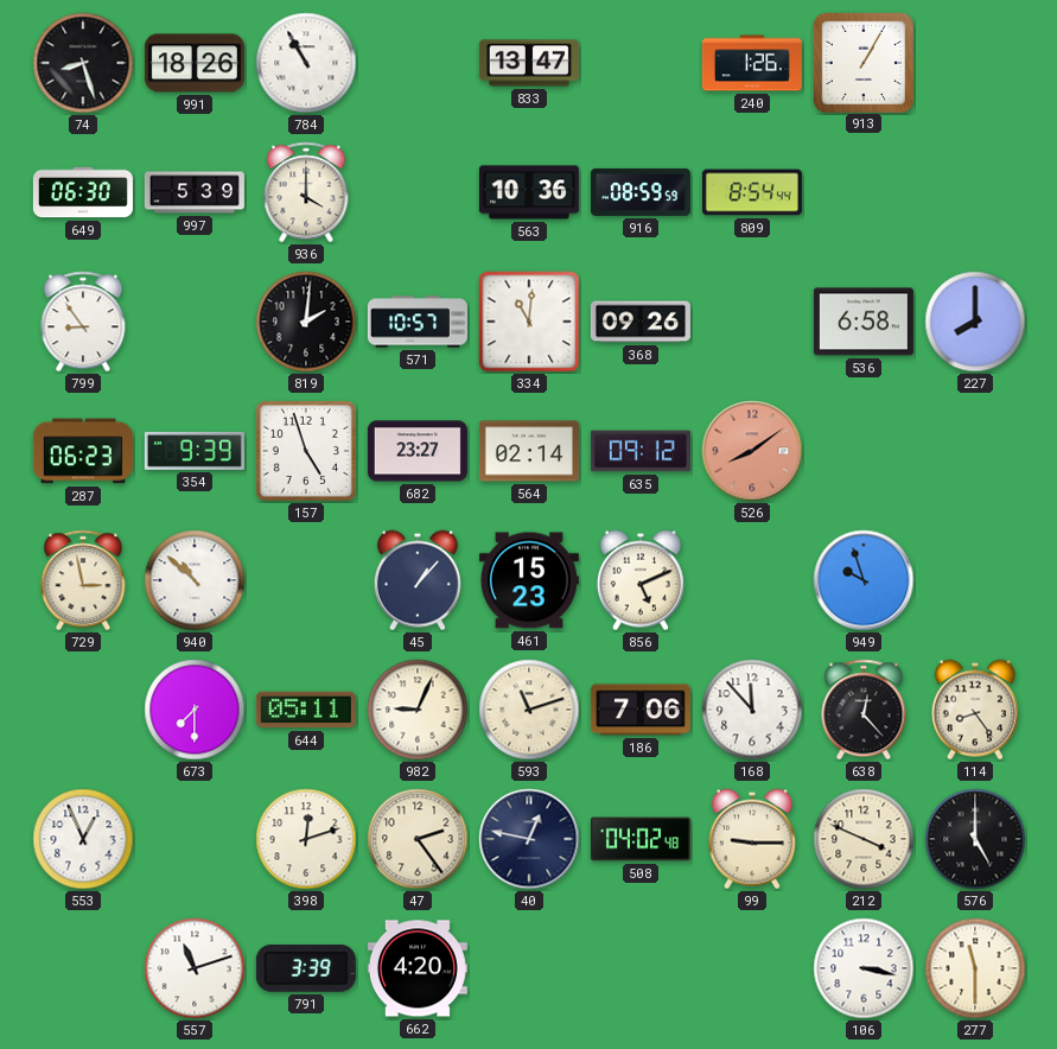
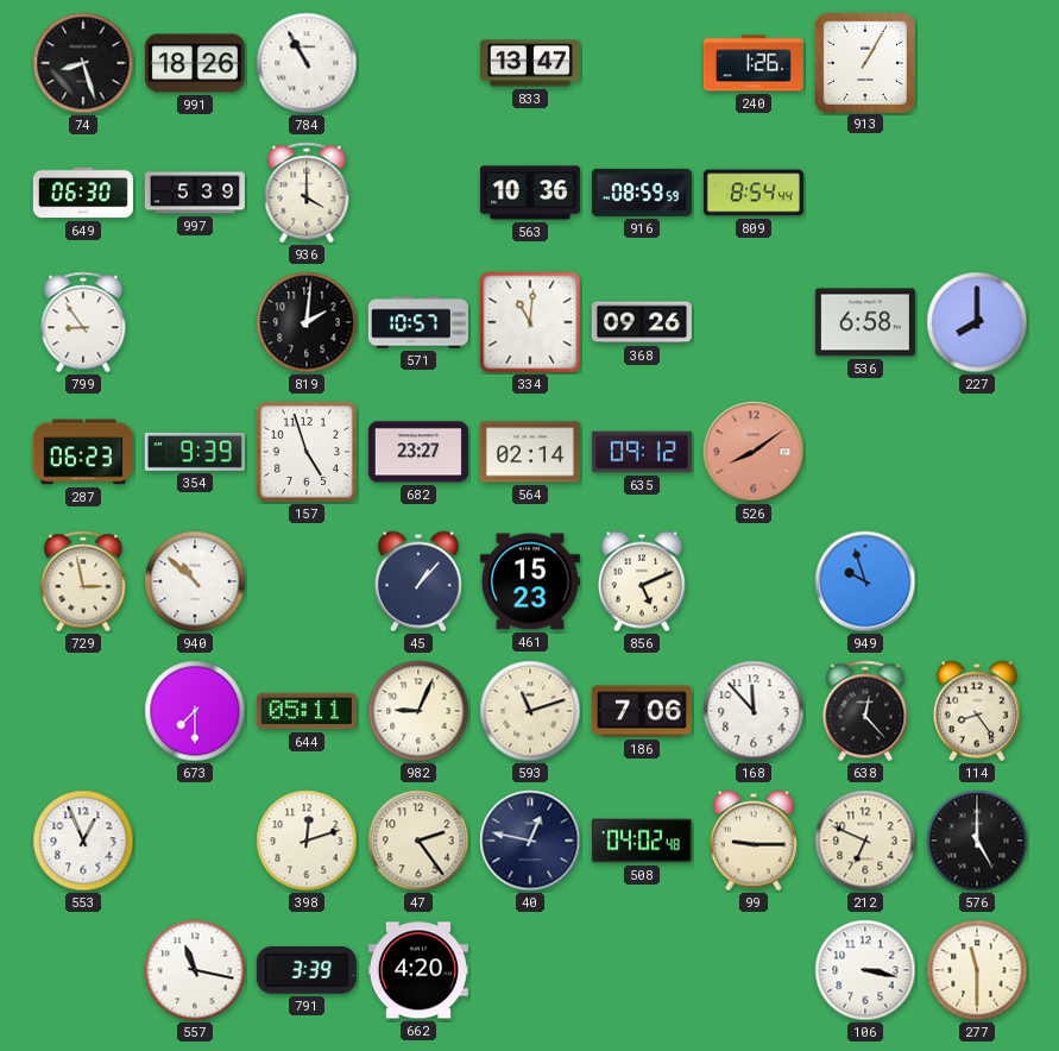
212: 3:49 -> 6:49
557: 11:12 -> 11:17
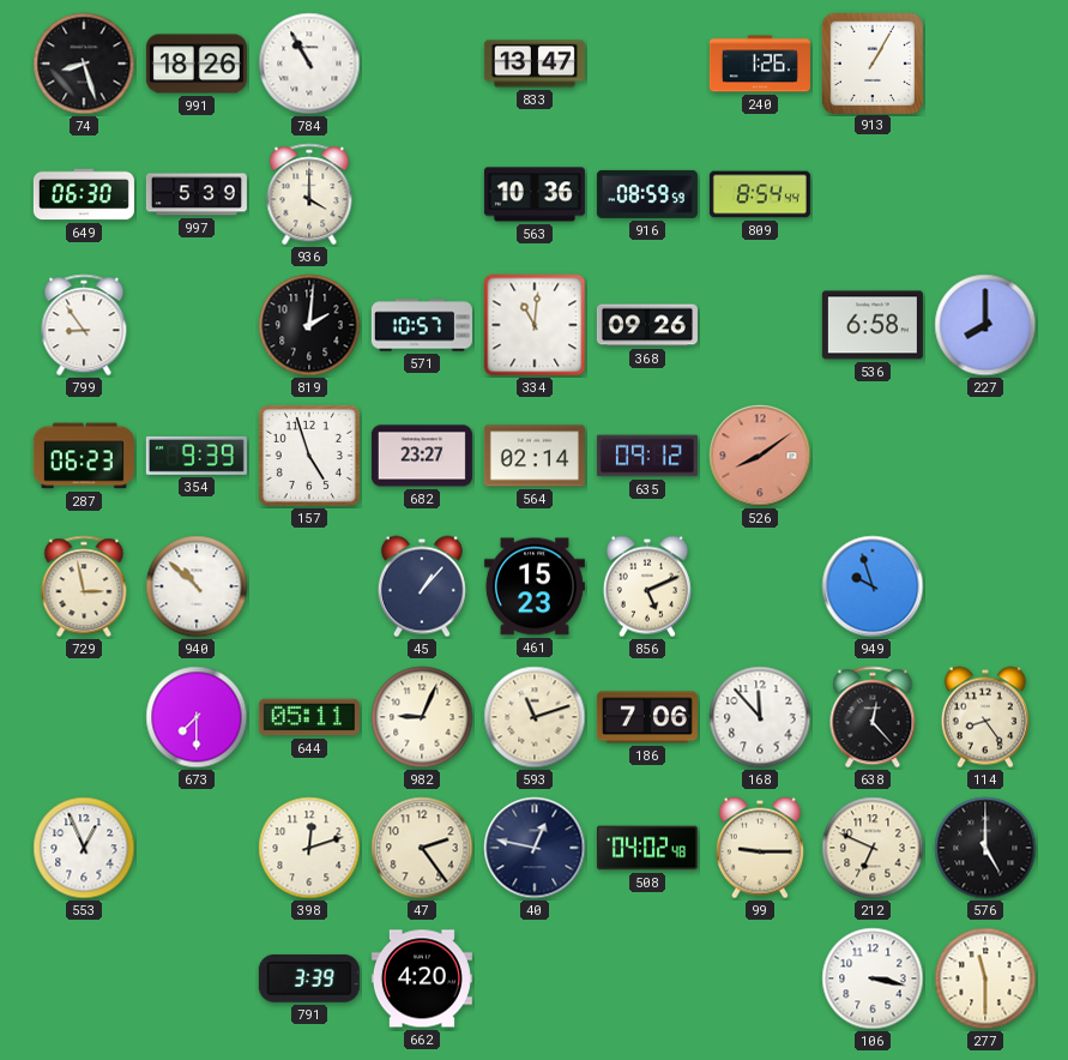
557: 11:17 -> none
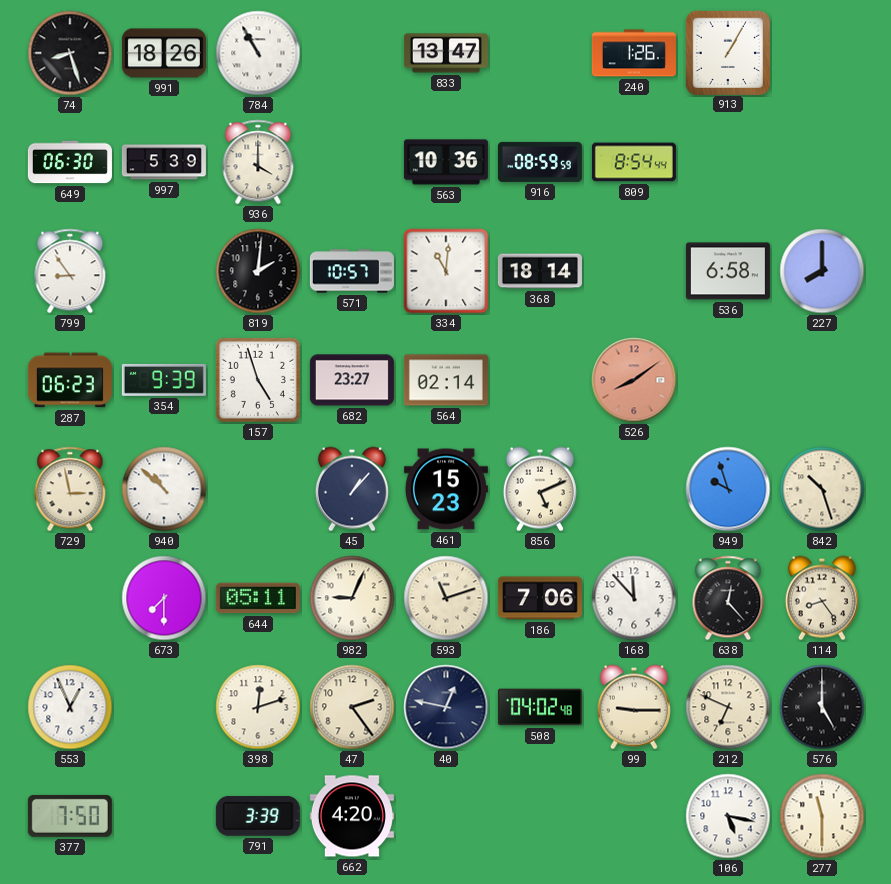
368: 09:26 -> 18:14
635: 09:12 -> none
842: none -> 10:27
377: none -> 7:50
106: 3:17 -> 5:17
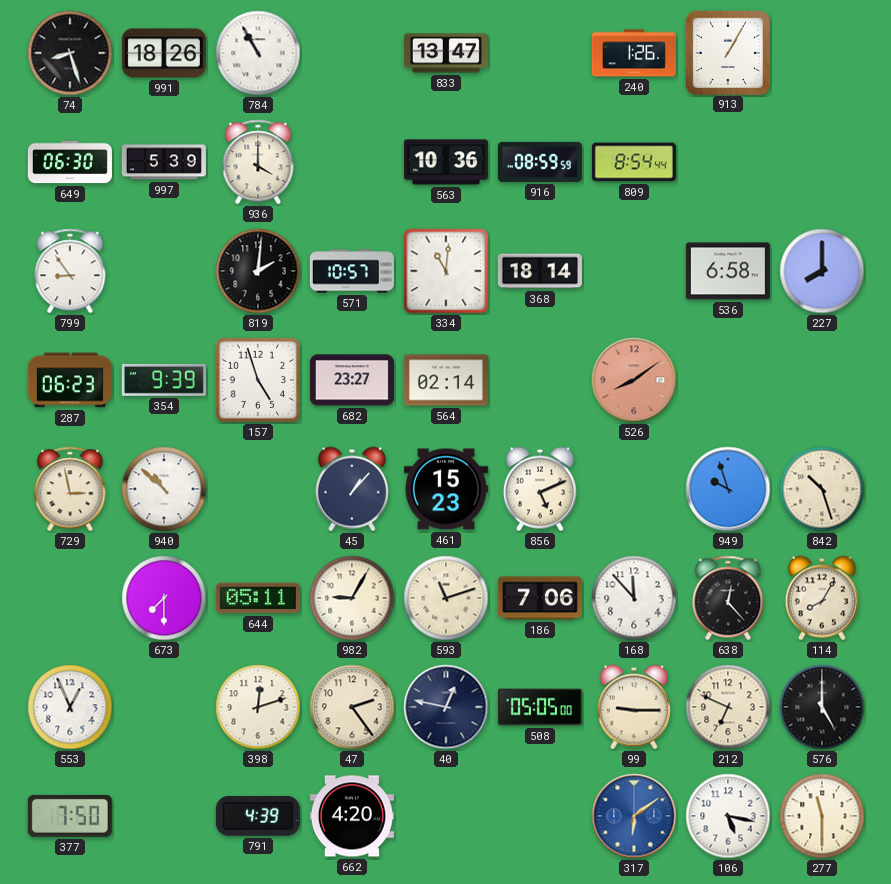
982: 9:04 -> 9:05
114: 8:24 -> 8:05
508: 04:02 -> 05:05
791: 3:39 -> 4:39
317: none -> 6:09
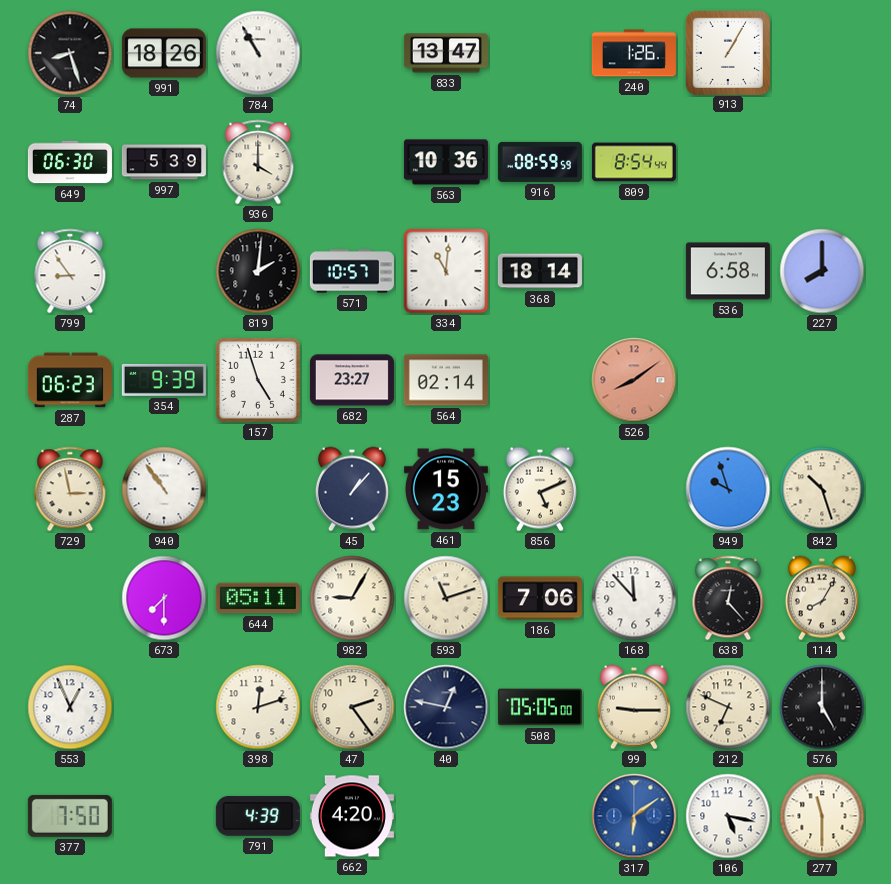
940: 10:52 -> 10:54
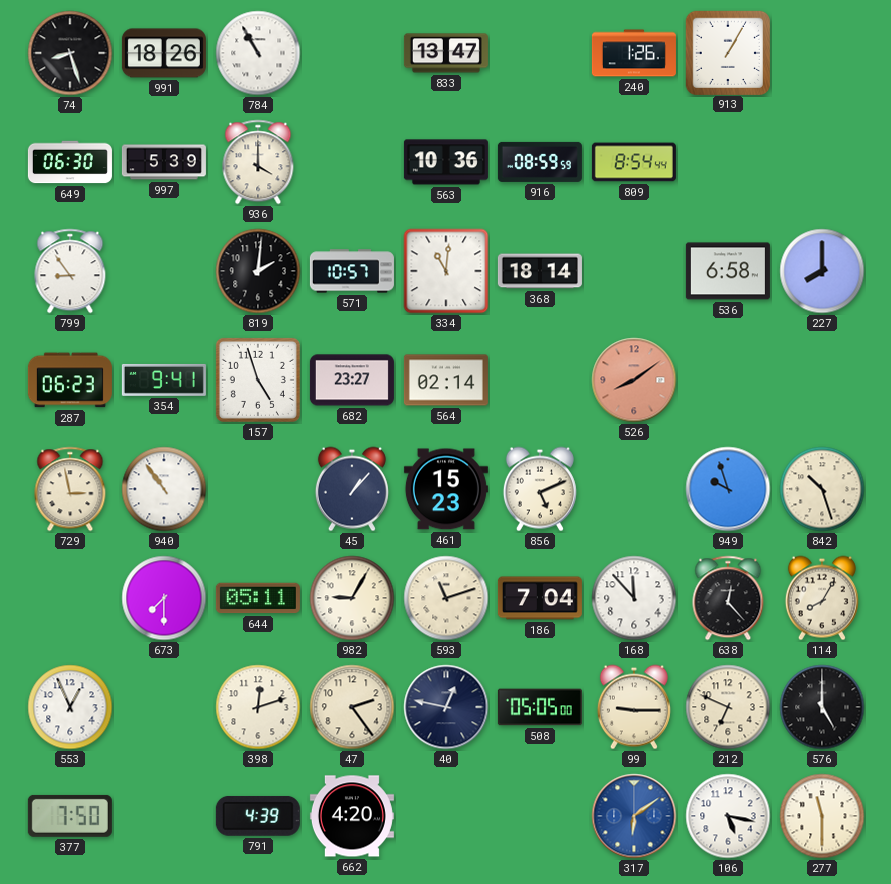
354: 9:39 -> 9:41
186: 7:06 -> 7:04
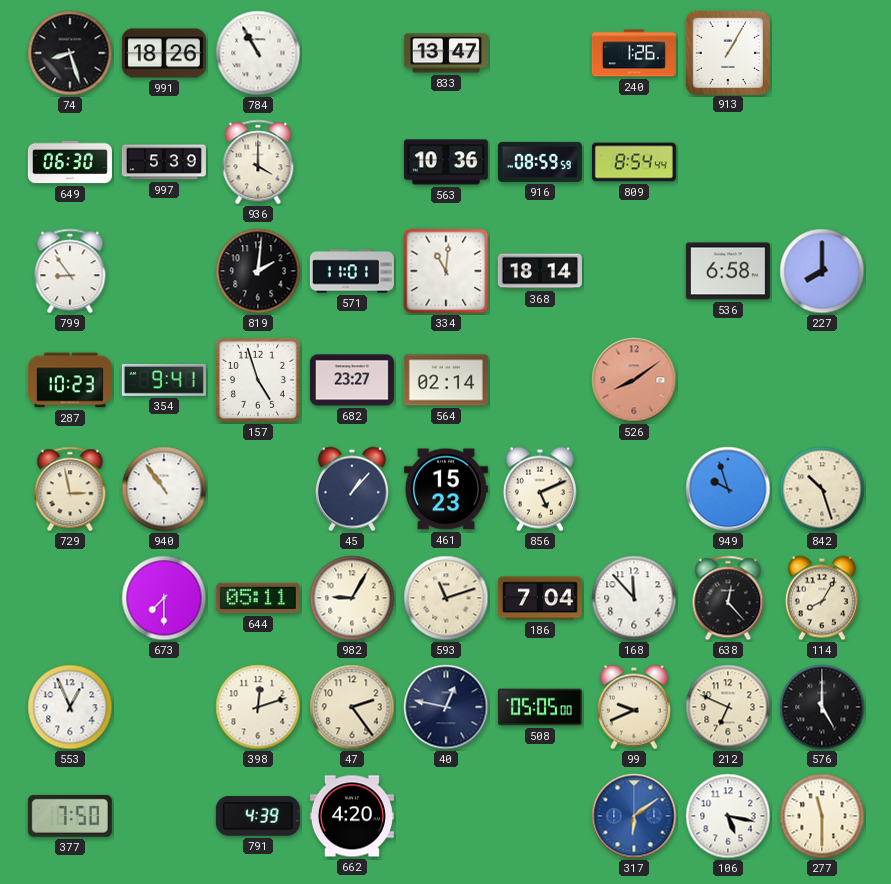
571: 10:57 -> 11:01
287: 06:23 -> 10:23
99: 9:15 -> 9:41
